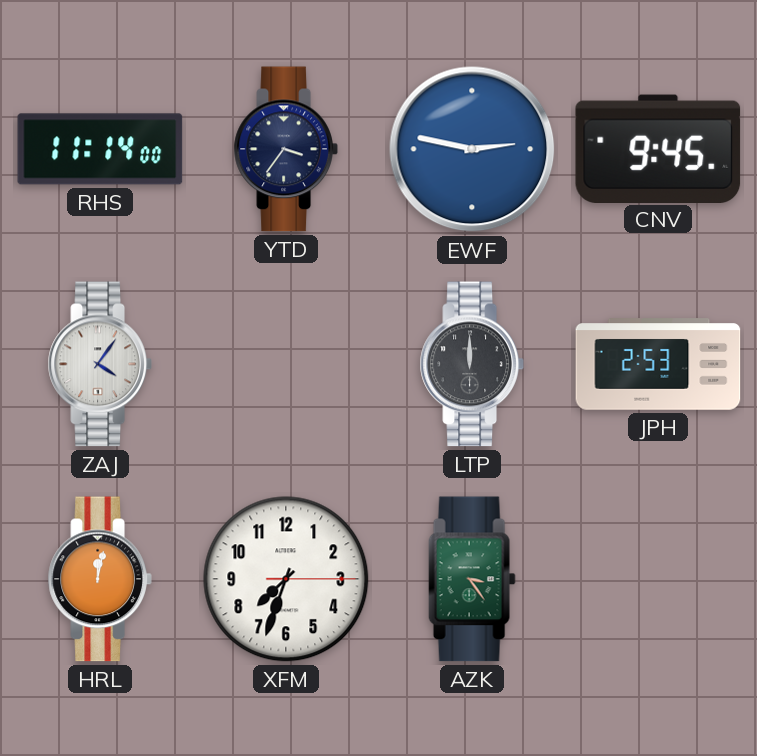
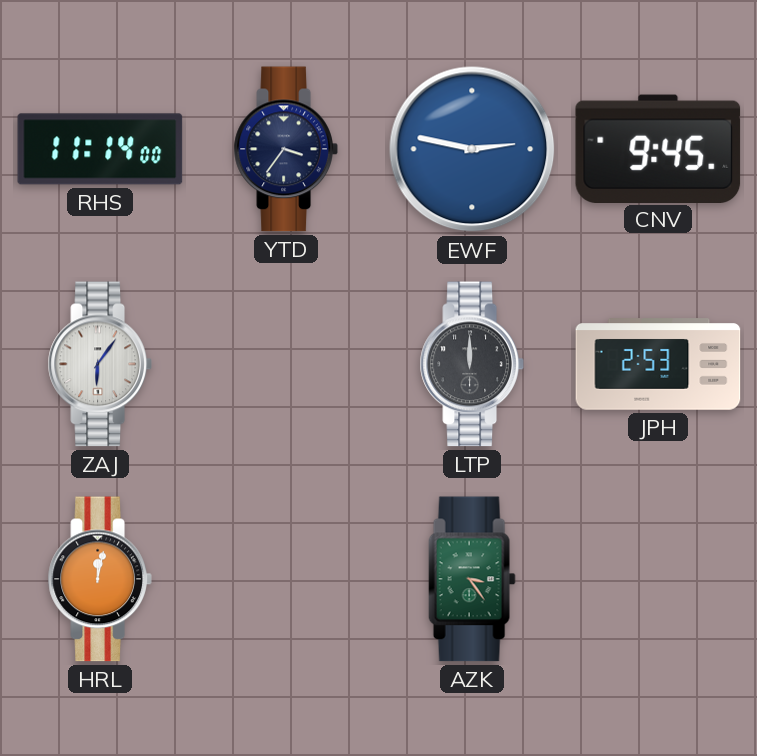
ZAJ: 4:06 -> 6:06
XFM: 7:33 -> none
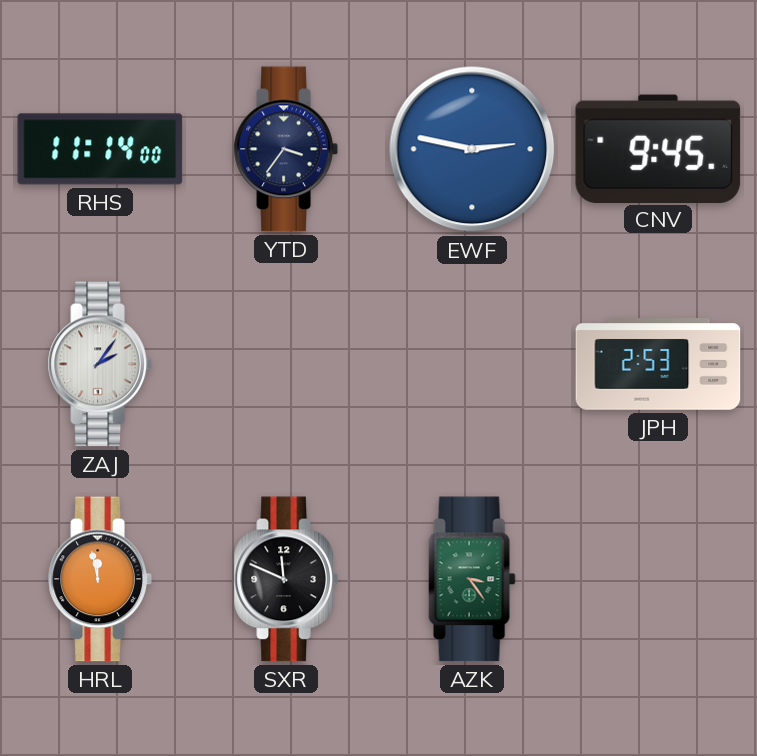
ZAJ: 6:06 -> 2:06
LTP: 12:00 -> none
HRL: 12:02 -> 11:58
SXR: none -> 11:49
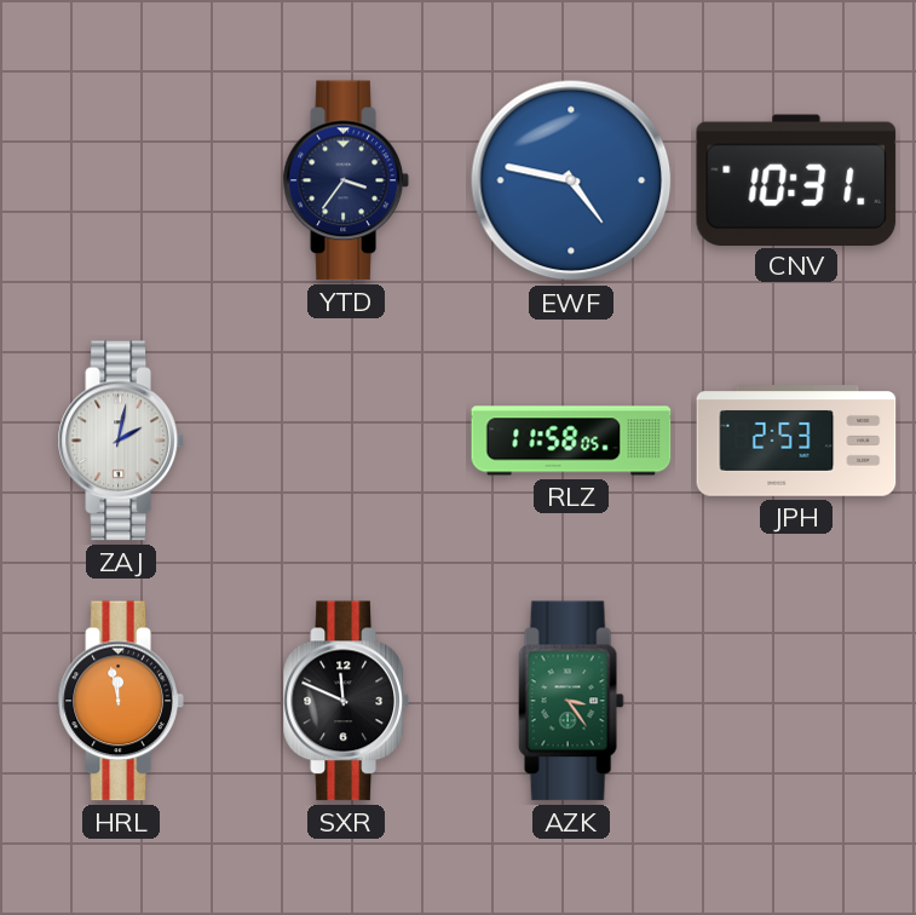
RHS: 11:14 -> none
EWF: 2:47 -> 4:47
CNV: 9:45 -> 10:31
ZAJ: 2:06 -> 2:02
RLZ: none -> 11:58
